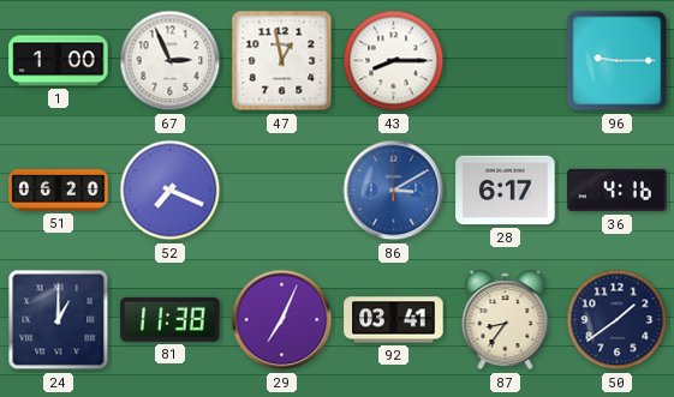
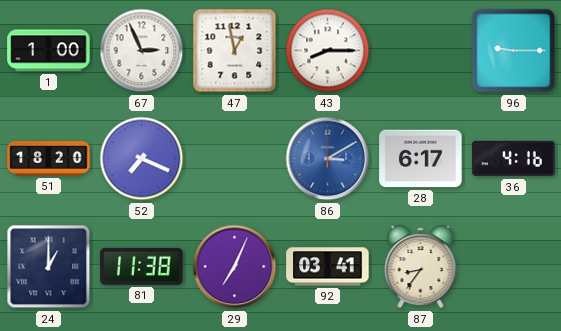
51: 06:20 -> 18:20
50: 1:39 -> none
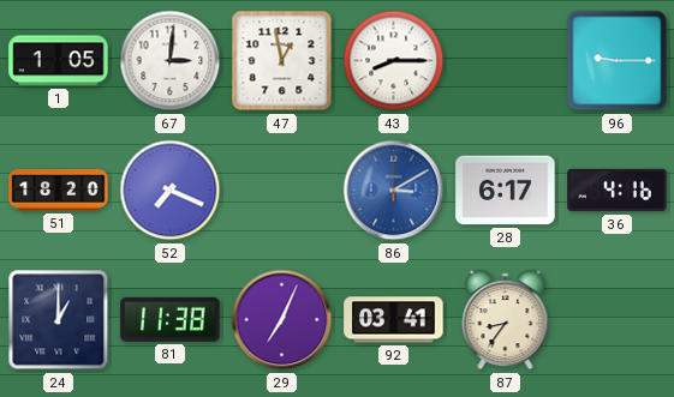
1: 1:00 -> 1:05
67: 2:56 -> 3:01
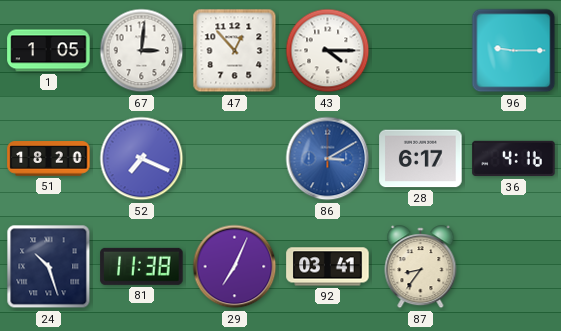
47: 12:58 -> 12:53
43: 8:15 -> 4:15
24: 1:00 -> 10:27
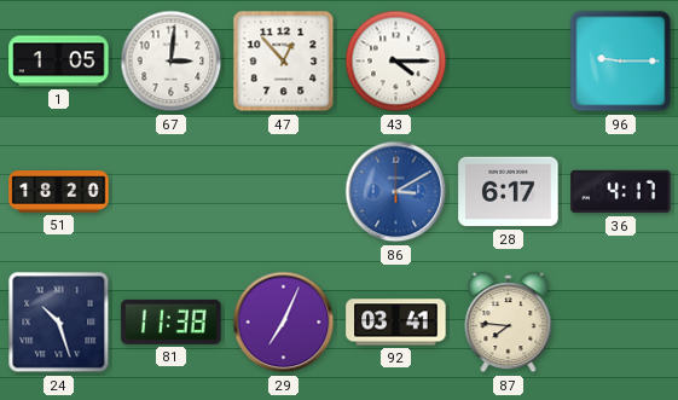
52: 7:19 -> none
36: 4:16 -> 4:17
87: 8:36 -> 7:46
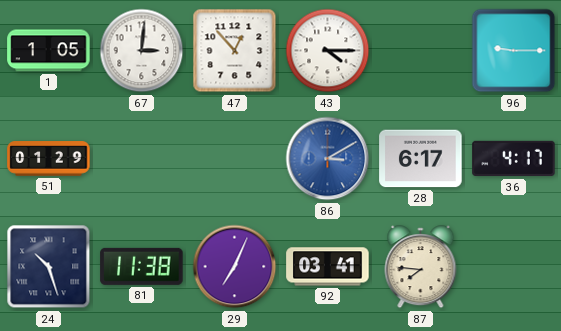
51: 18:20 -> 01:29
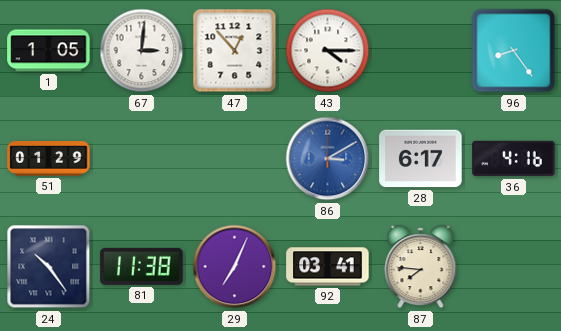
96: 9:15 -> 8:24
36: 4:17 -> 4:16
24: 10:27 -> 10:24
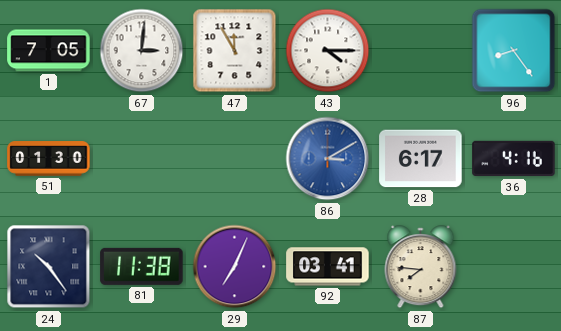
1: 1:05 -> 7:05
47: 12:53 -> 11:55
51: 01:29 -> 01:30
